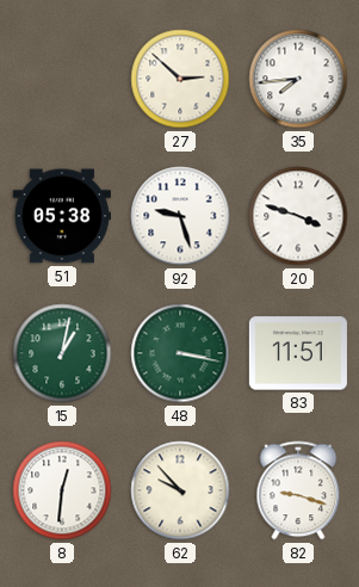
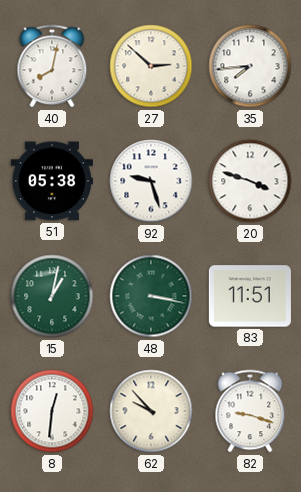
40: none -> 8:02
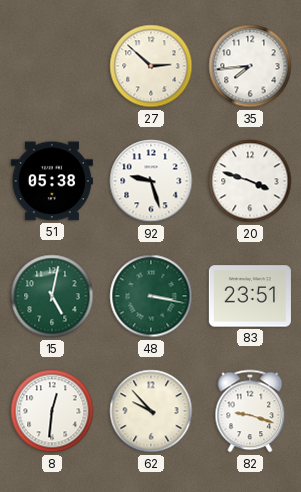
40: 8:02 -> none
15: 1:02 -> 5:02
83: 11:51 -> 23:51
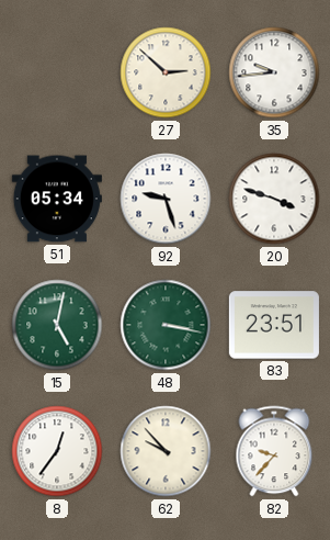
35: 7:44 -> 9:44
51: 05:38 -> 05:34
8: 12:31 -> 12:36
82: 9:18 -> 9:37
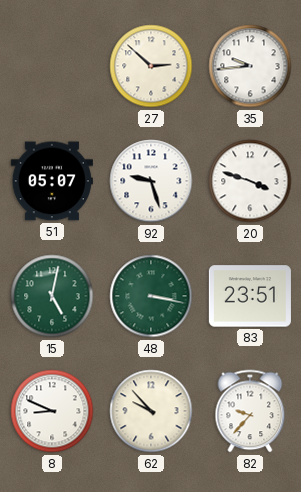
51: 05:34 -> 05:07
8: 12:36 -> 8:49
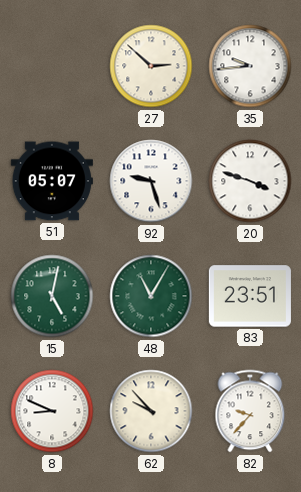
48: 3:17 -> 11:05
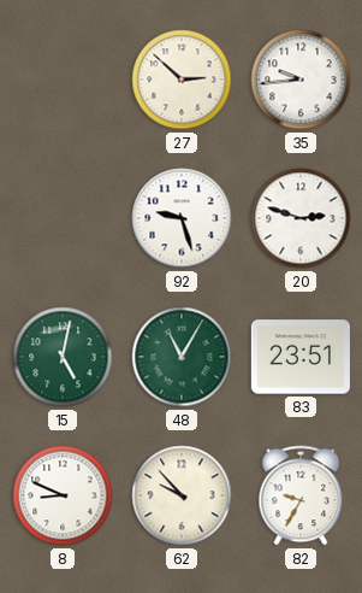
51: 05:07 -> none
20: 3:48 -> 2:48
82: 9:37 -> 9:35
